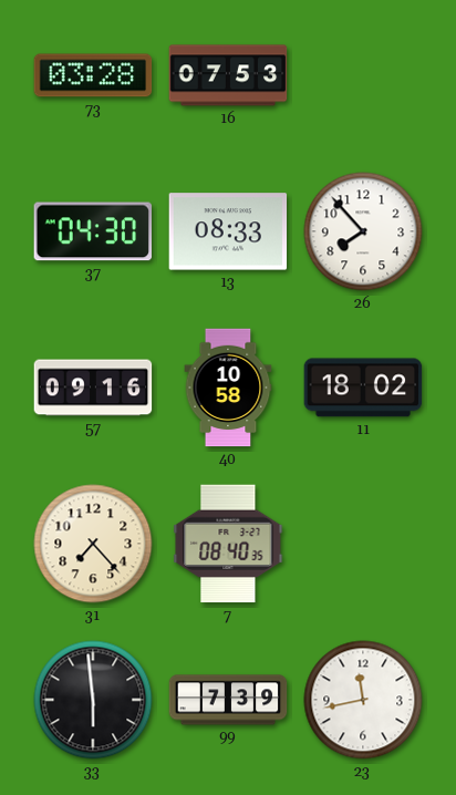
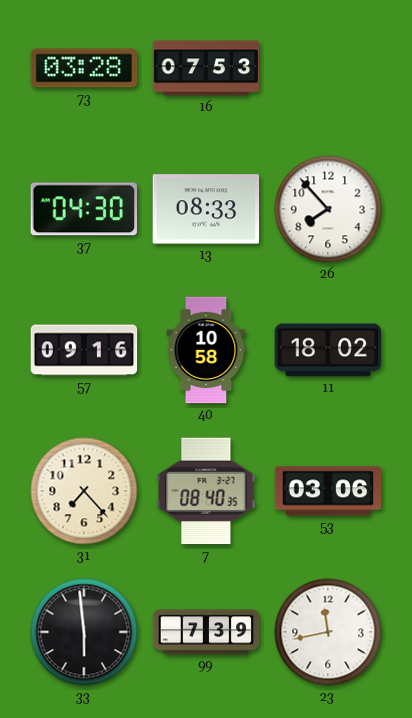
53: none -> 03:06
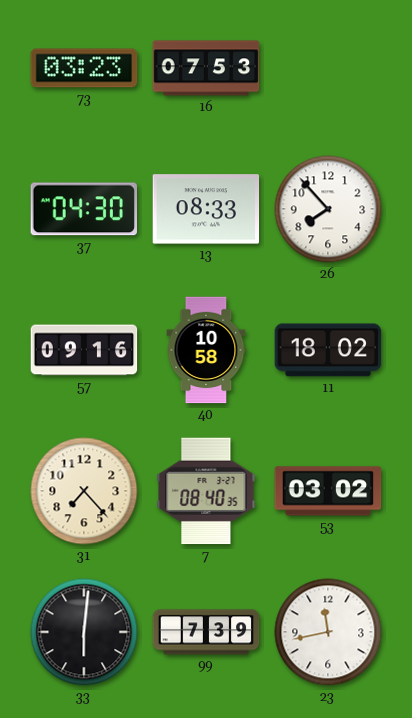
73: 03:28 -> 03:23
53: 03:06 -> 03:02
33: 5:59 -> 6:01
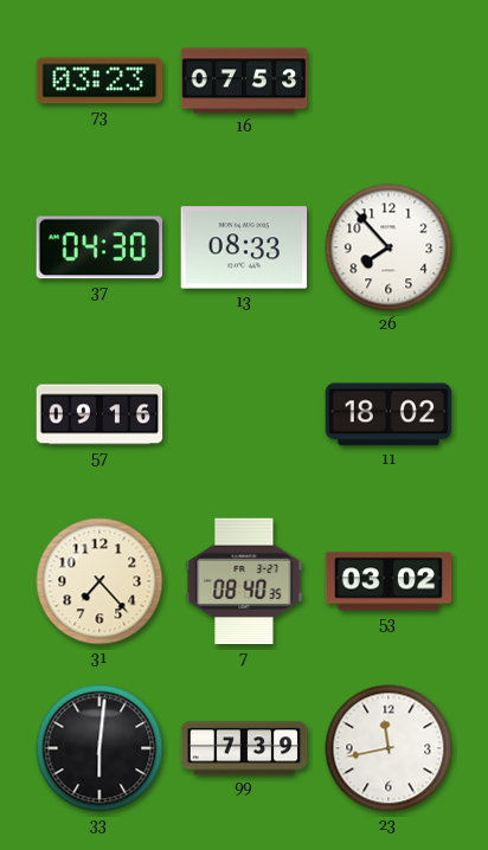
40: 10:58 -> none
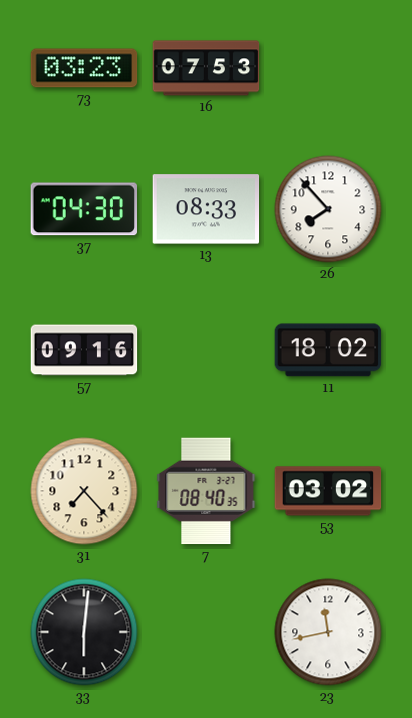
99: 7:39 -> none
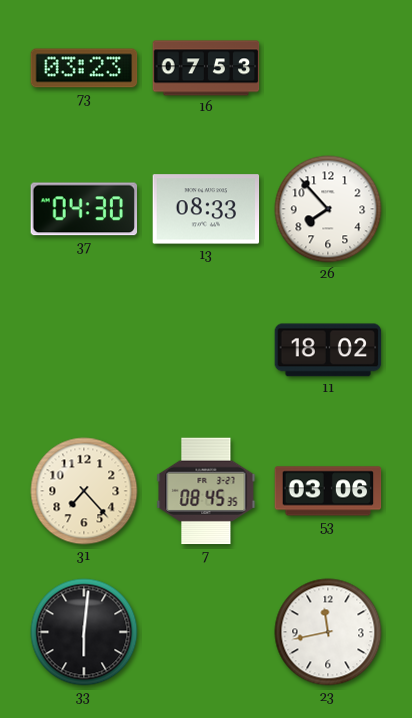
57: 09:16 -> none
7: 08:40 -> 08:45
53: 03:02 -> 03:06
